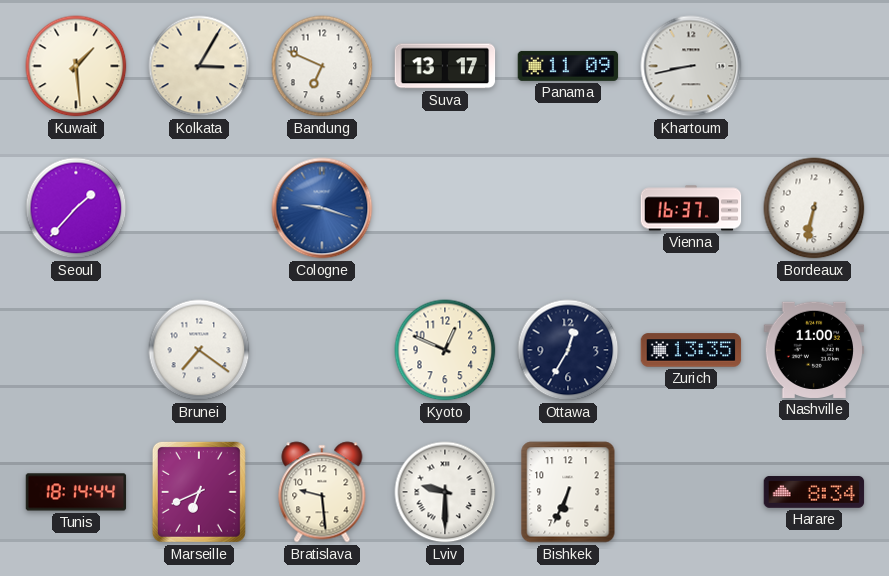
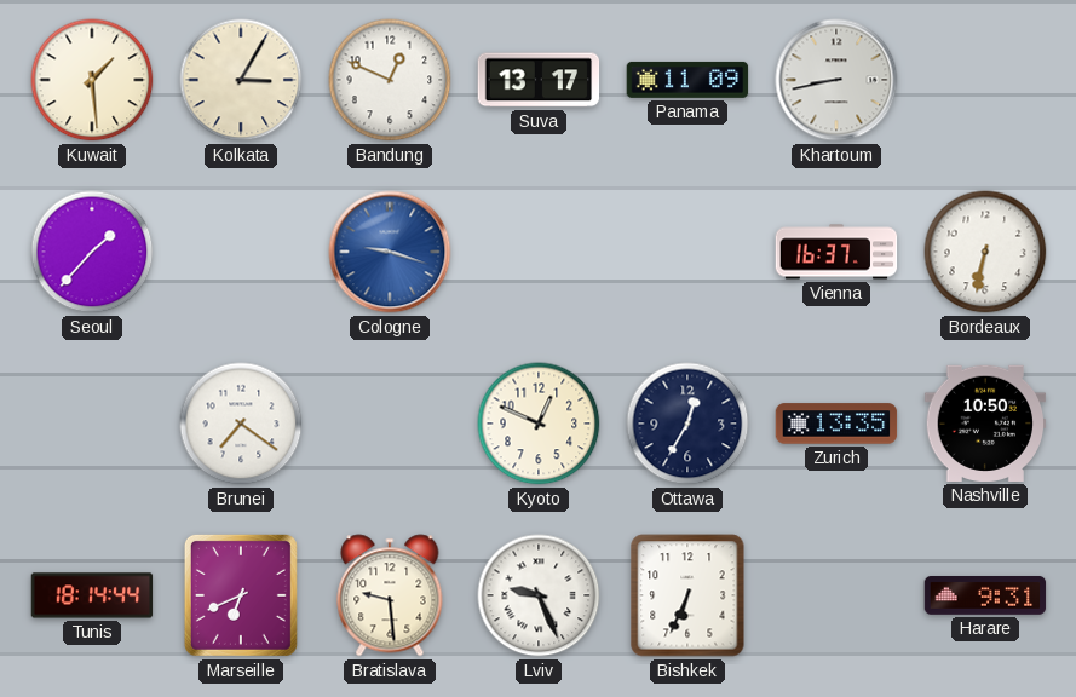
Bandung: 6:49 -> 12:49
Nashville: 11:00 -> 10:50
Lviv: 9:30 -> 9:26
Harare: 8:34 -> 9:31
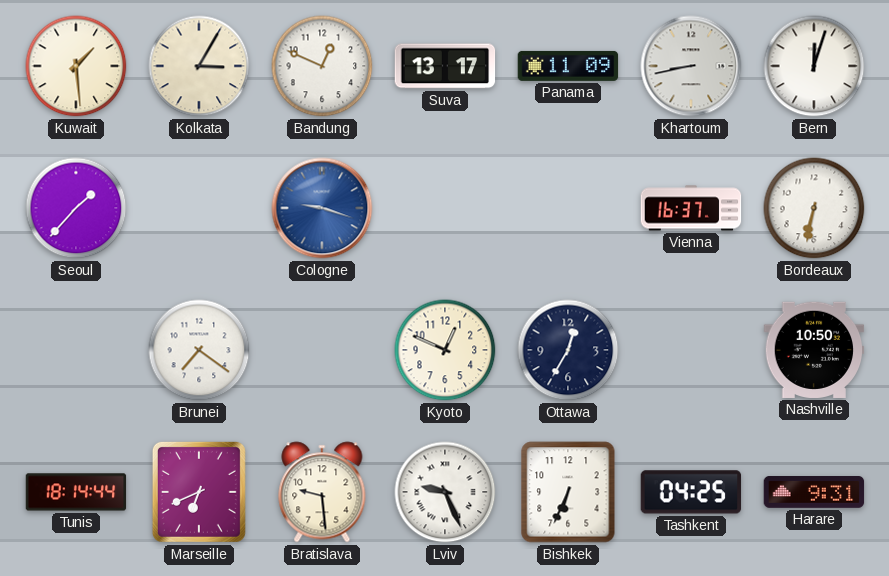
Bern: none -> 12:03
Zurich: 13:35 -> none
Tashkent: none -> 04:25
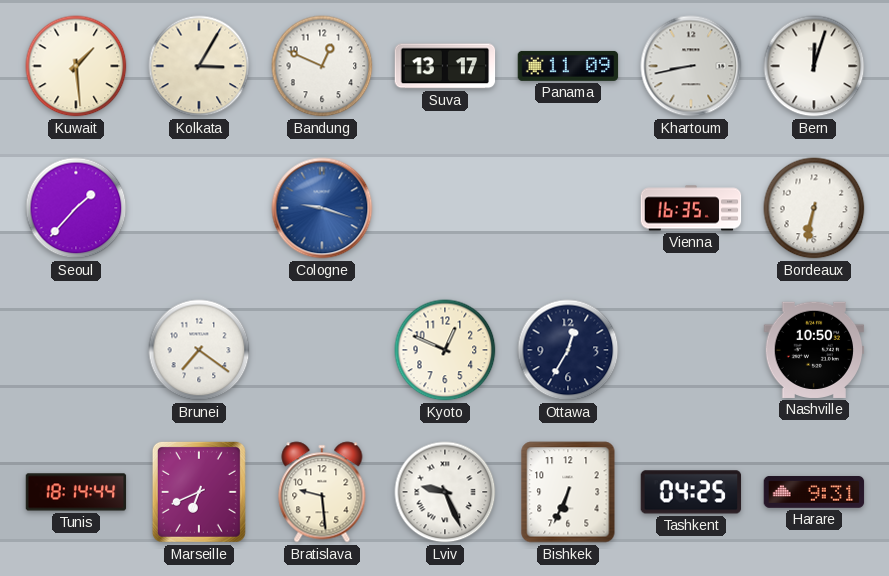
Vienna: 16:37 -> 16:35
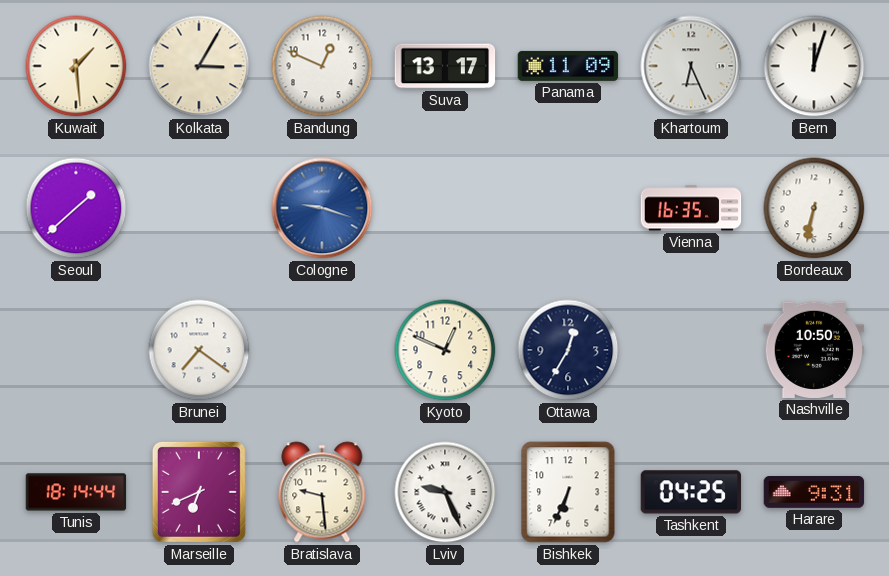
Khartoum: 8:43 -> 6:26
Seoul: 1:37 -> 1:38
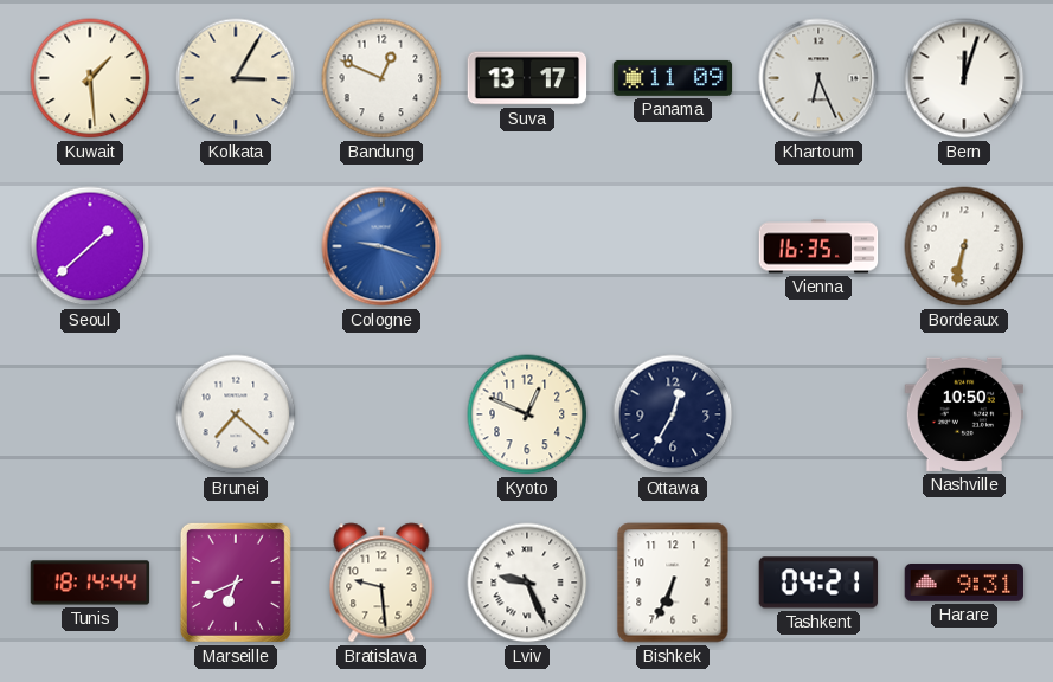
Brunei: 7:21 -> 7:22
Tashkent: 04:25 -> 04:21
